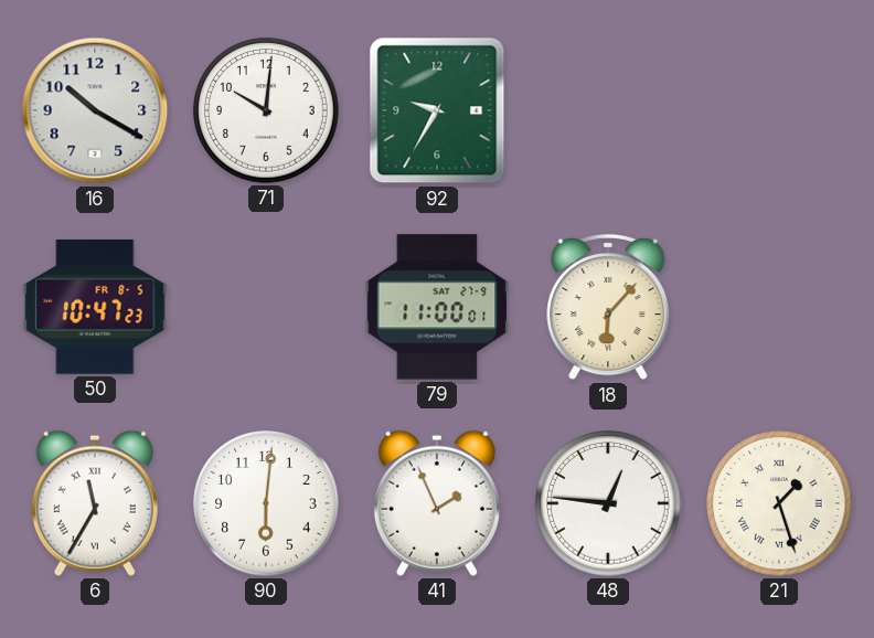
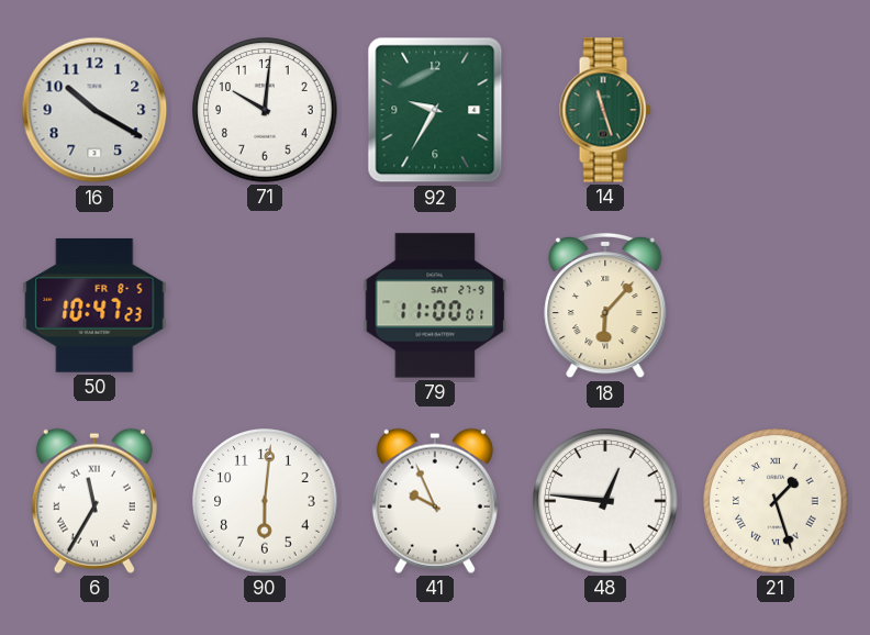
14: none -> 11:27
41: 1:56 -> 9:56
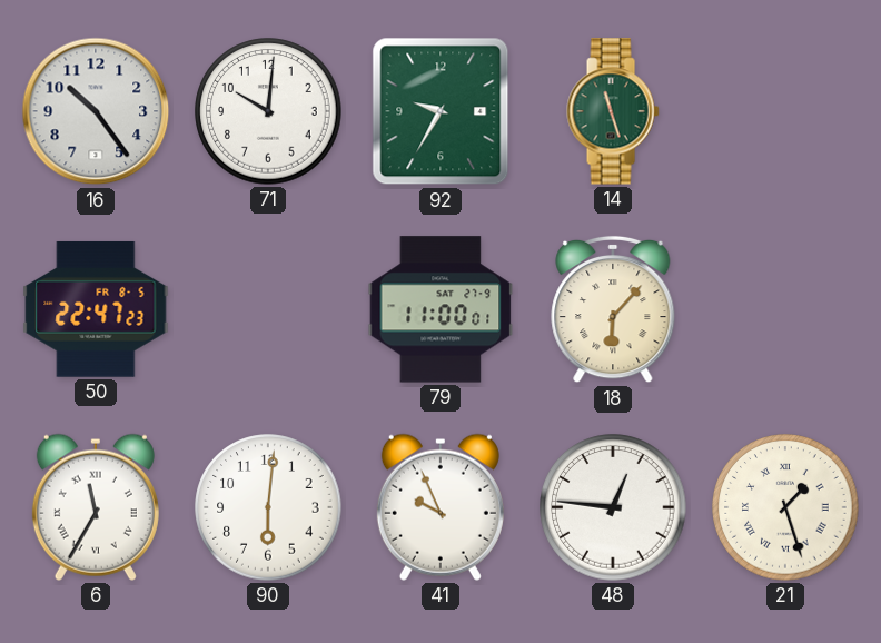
16: 10:20 -> 10:24
50: 10:47 -> 22:47
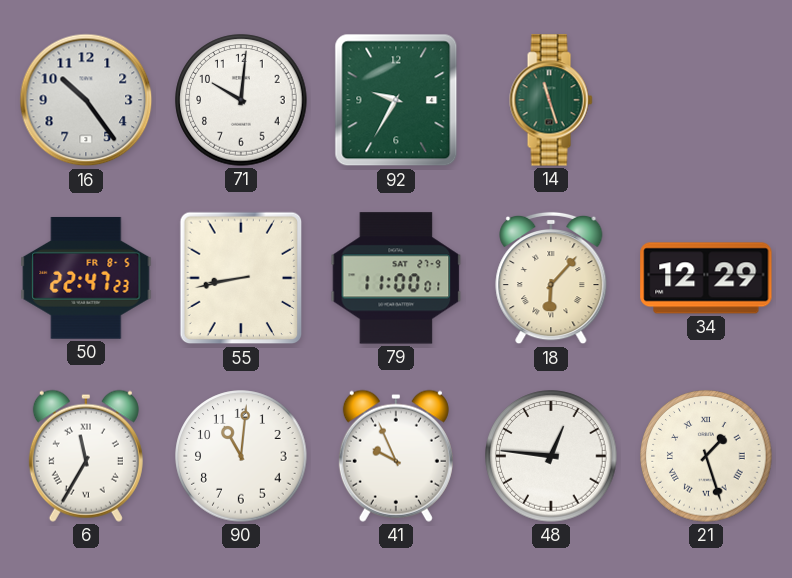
55: none -> 8:43
34: none -> 12:29
90: 6:01 -> 11:01
